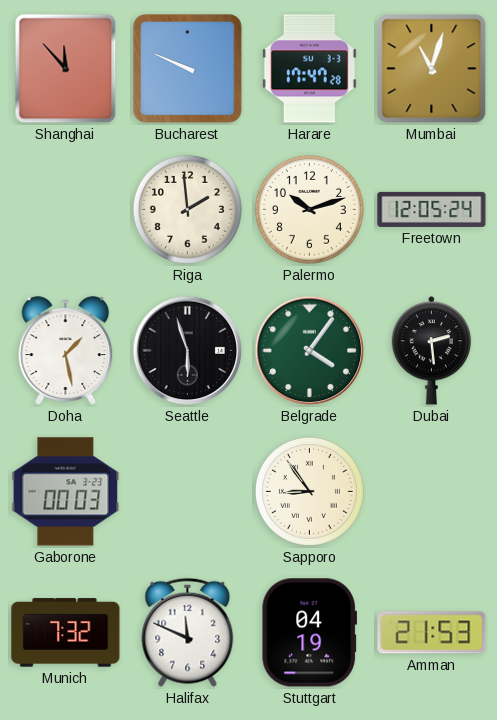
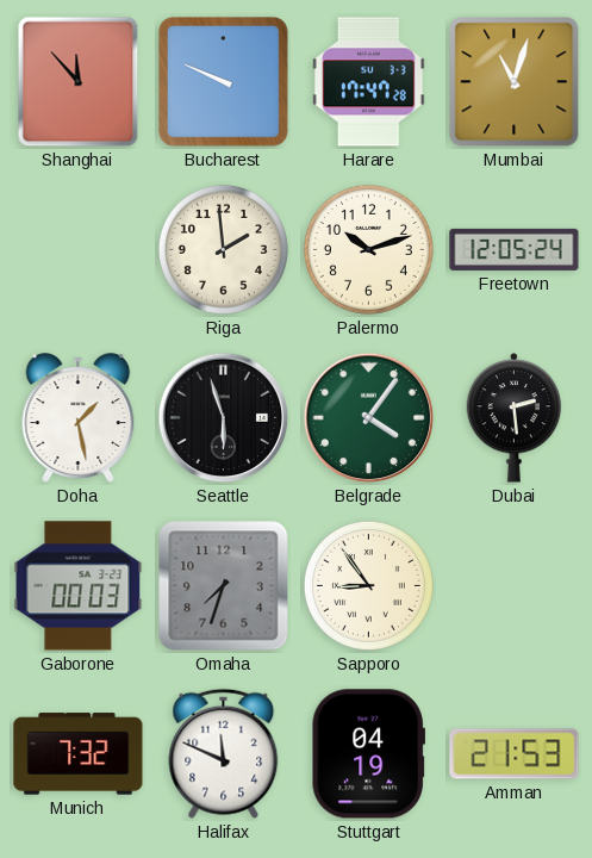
Omaha: none -> 7:33
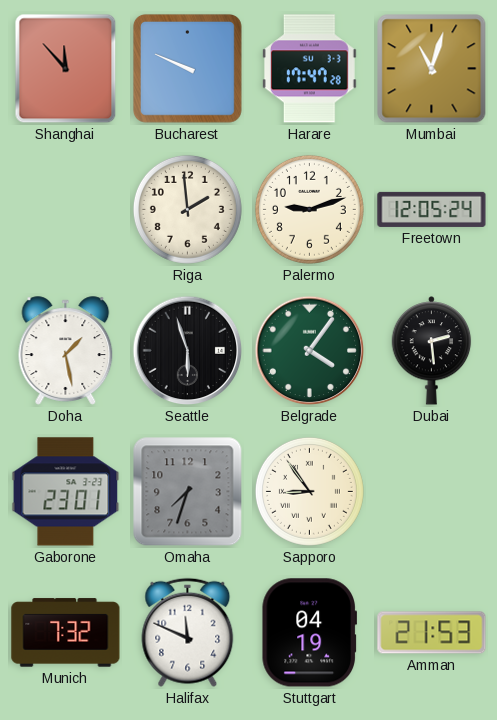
Palermo: 10:12 -> 9:12
Gaborone: 00:03 -> 23:01
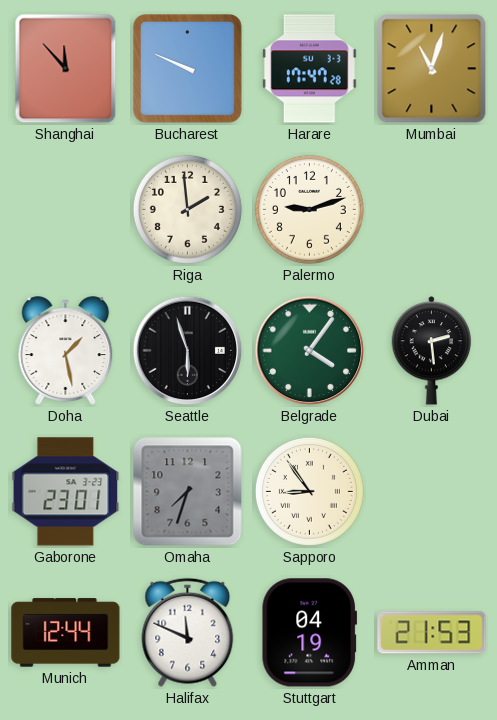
Freetown: 12:05 -> none
Munich: 7:32 -> 12:44
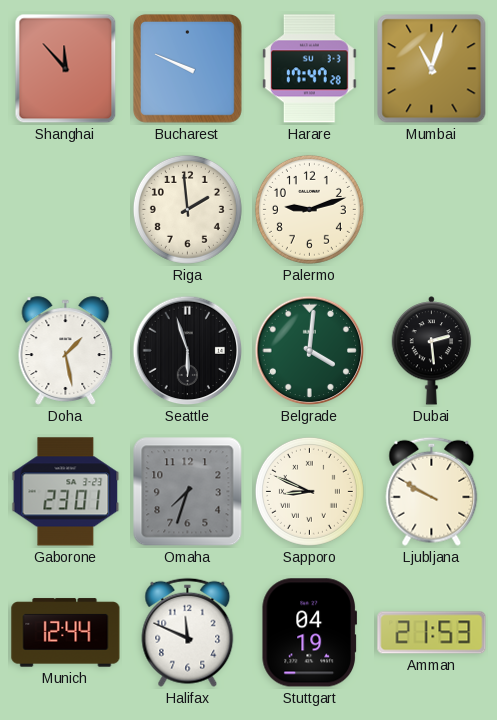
Belgrade: 4:06 -> 4:01
Sapporo: 8:54 -> 8:49
Ljubljana: none -> 9:50
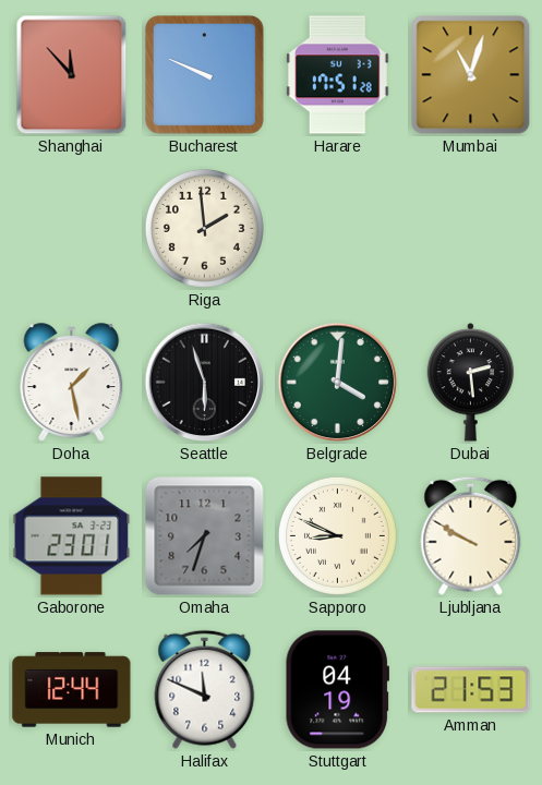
Harare: 17:47 -> 17:51
Palermo: 9:12 -> none
